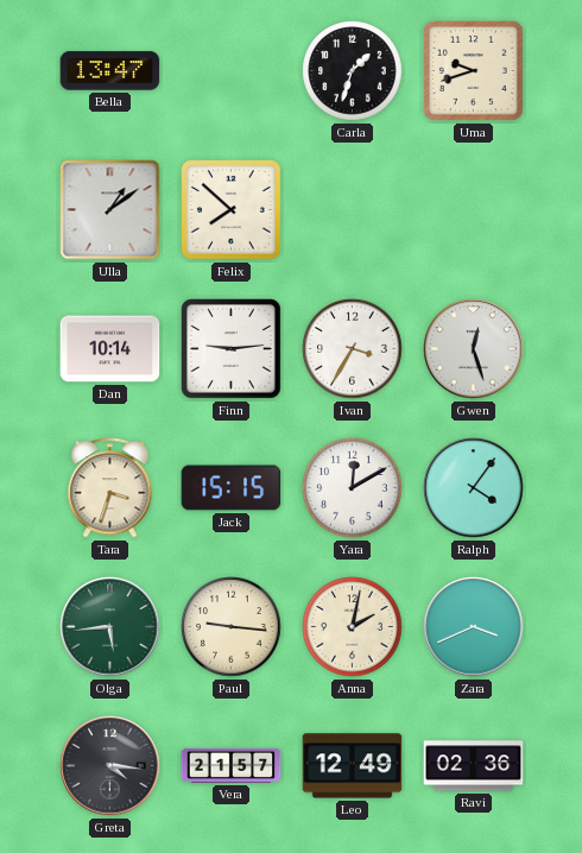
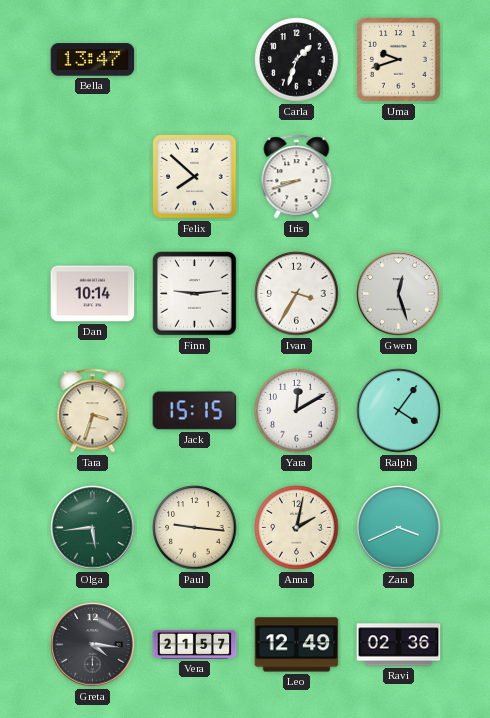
Ulla: 1:09 -> none
Iris: none -> 8:42
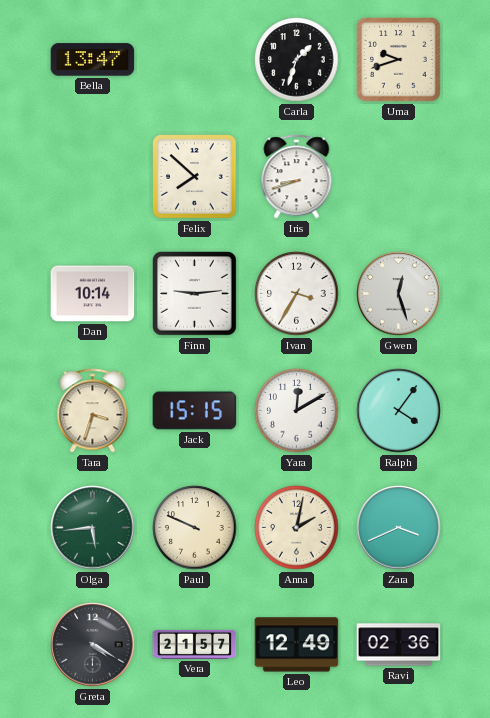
Paul: 9:16 -> 9:49
Greta: 4:16 -> 4:20
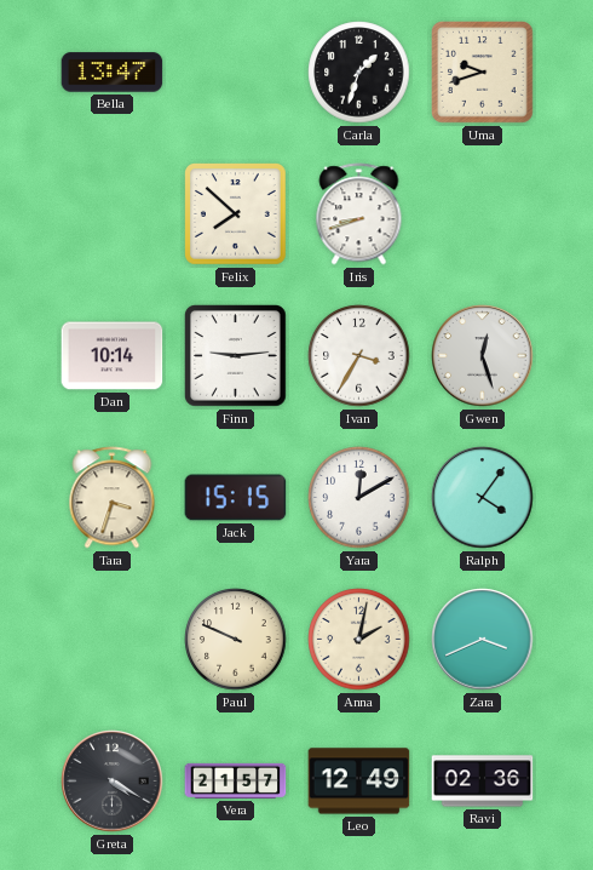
Olga: 5:44 -> none
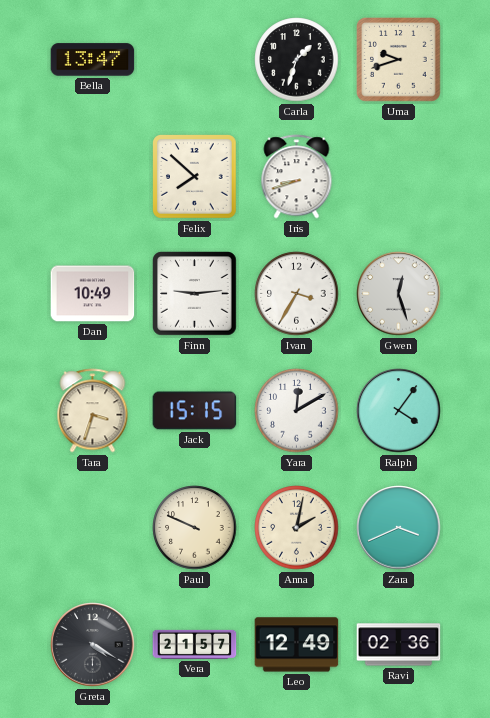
Dan: 10:14 -> 10:49
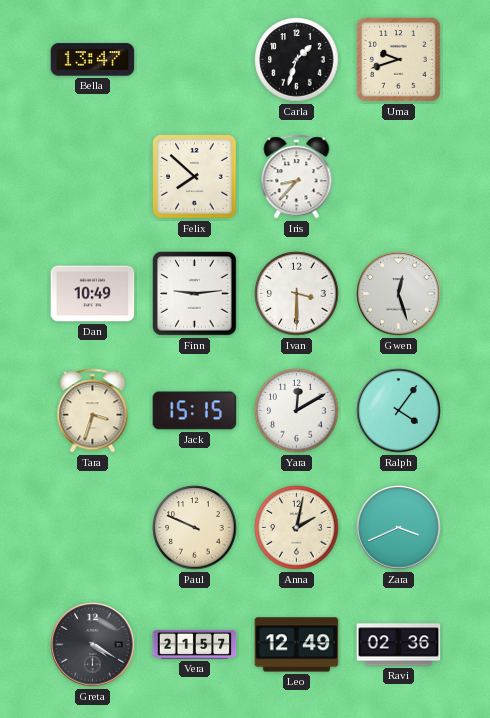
Iris: 8:42 -> 8:37
Ivan: 3:35 -> 3:30
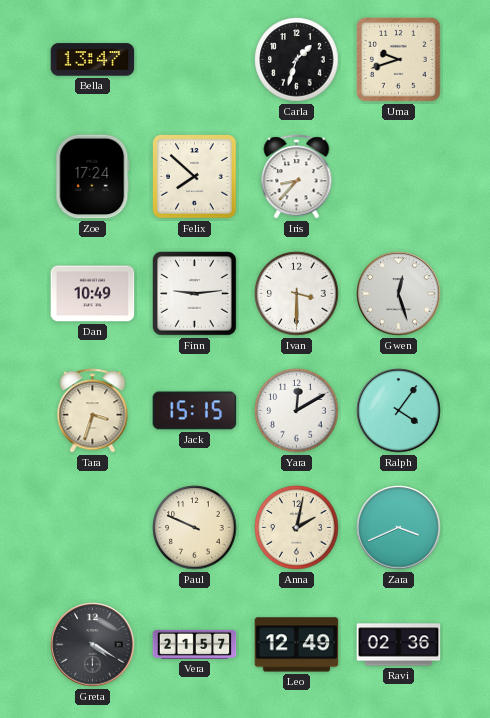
Zoe: none -> 17:24
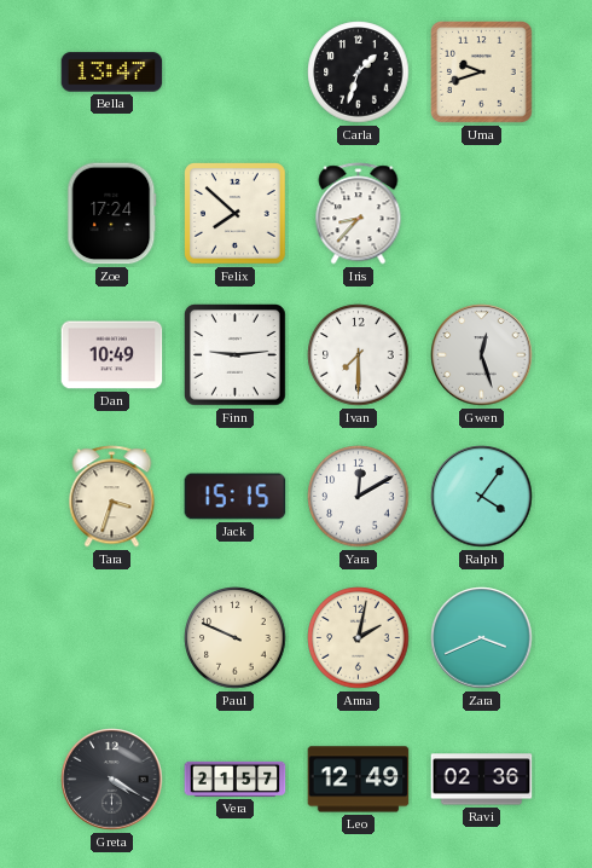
Ivan: 3:30 -> 7:30
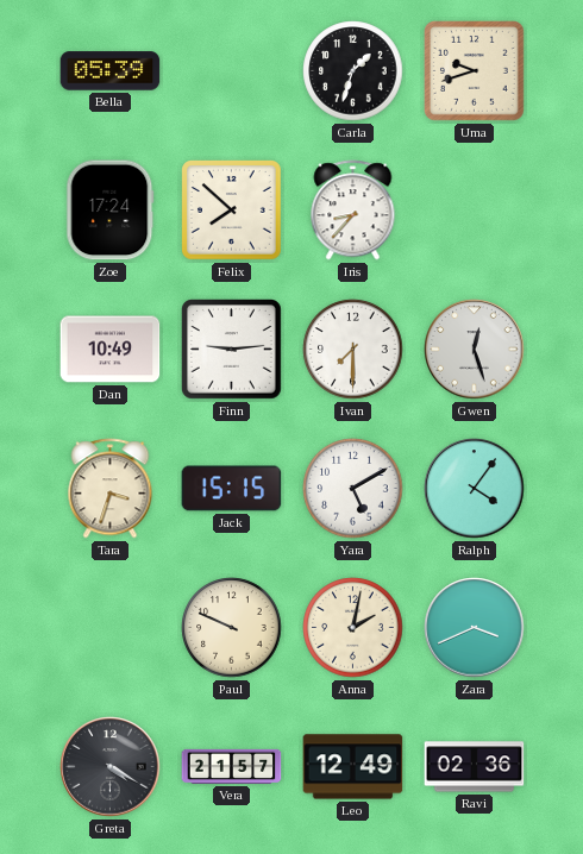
Bella: 13:47 -> 05:39
Yara: 12:10 -> 5:10
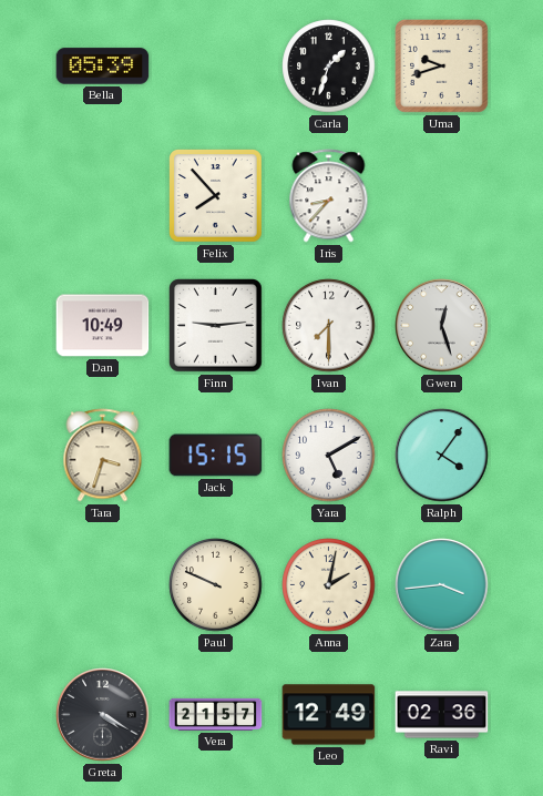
Zoe: 17:24 -> none
Felix: 7:52 -> 7:53
Zara: 3:41 -> 3:44
